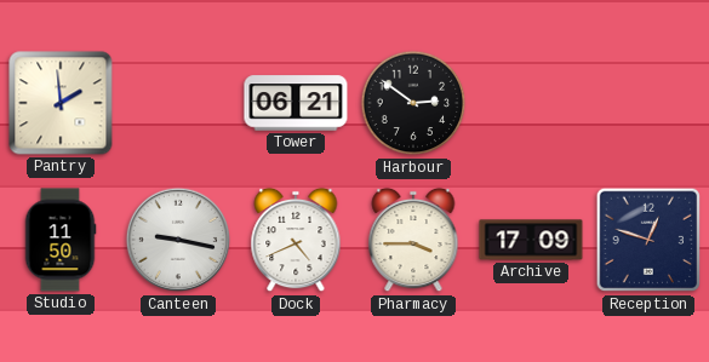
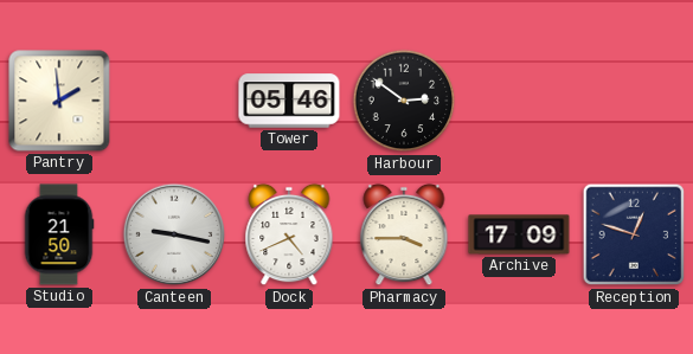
Tower: 06:21 -> 05:46
Studio: 11:50 -> 21:50
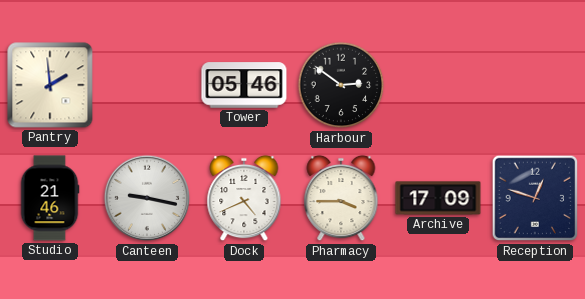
Studio: 21:50 -> 21:46
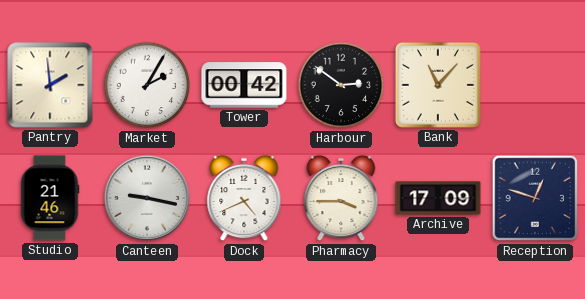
Market: none -> 2:05
Tower: 05:46 -> 00:42
Bank: none -> 11:07
